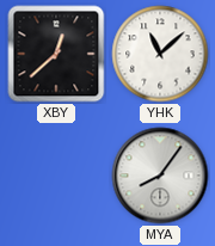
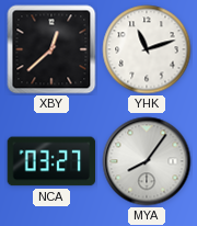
YHK: 11:08 -> 11:12
NCA: none -> 03:27
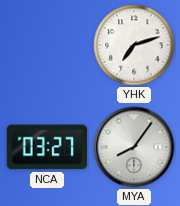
XBY: 12:38 -> none
YHK: 11:12 -> 7:12
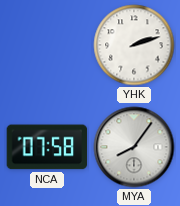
YHK: 7:12 -> 2:12
NCA: 03:27 -> 07:58
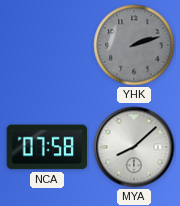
YHK dial: white -> grey
MYA: 8:06 -> 8:08
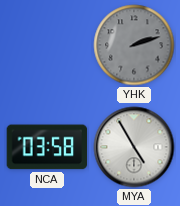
NCA: 07:58 -> 03:58
MYA: 8:08 -> 4:55
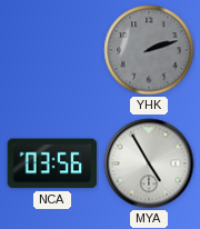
NCA: 03:58 -> 03:56
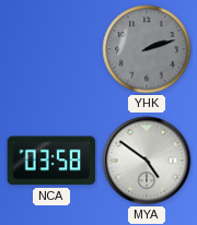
NCA: 03:56 -> 03:58
MYA: 4:55 -> 4:51
